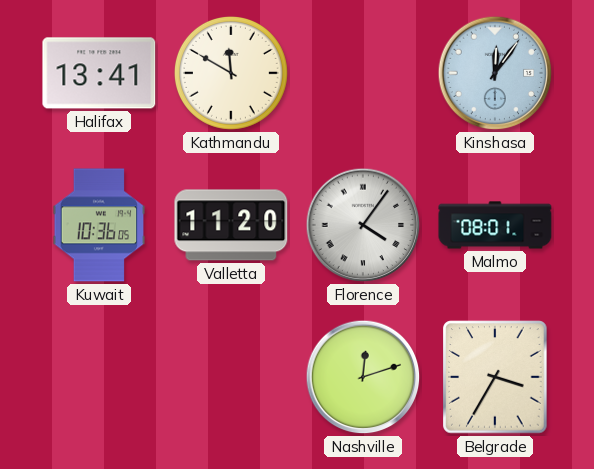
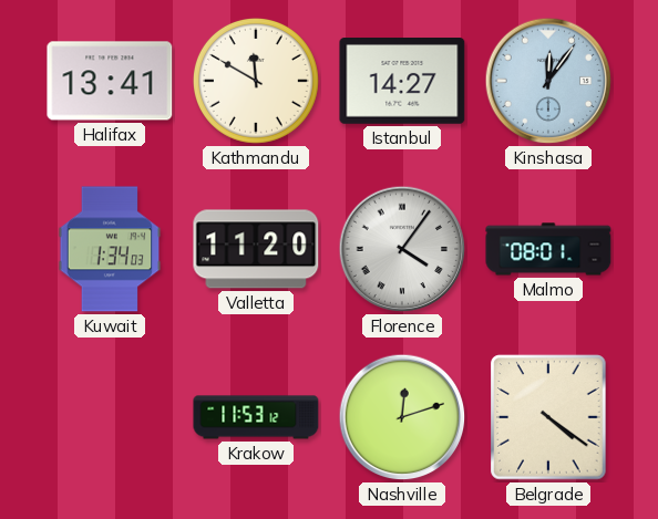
Istanbul: none -> 14:27
Kuwait: 10:36 -> 1:34
Krakow: none -> 11:53
Belgrade: 3:35 -> 4:21
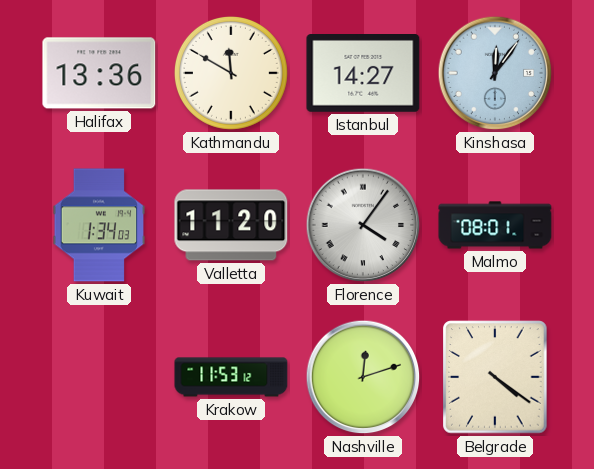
Halifax: 13:41 -> 13:36
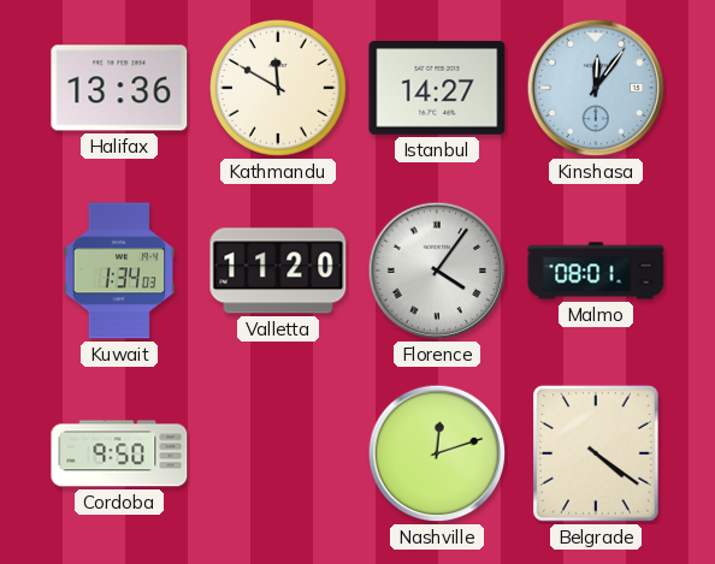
Cordoba: none -> 9:50
Krakow: 11:53 -> none
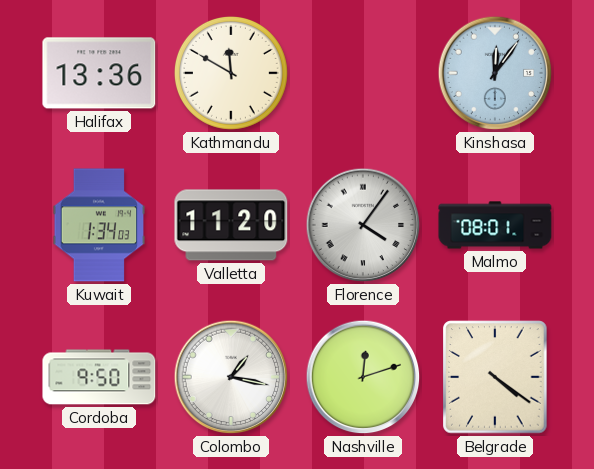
Istanbul: 14:27 -> none
Colombo: none -> 1:17
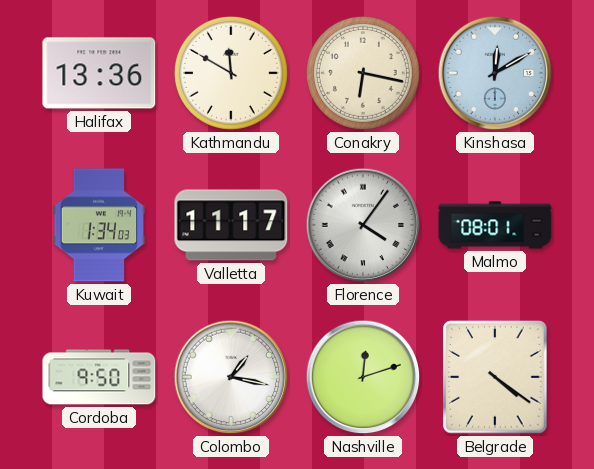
Conakry: none -> 6:17
Kinshasa: 12:06 -> 12:10
Valletta: 11:20 -> 11:17
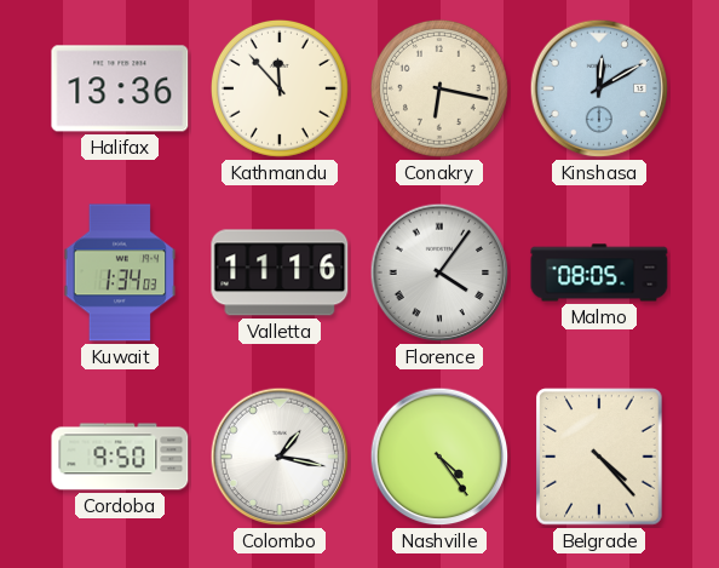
Kathmandu: 11:50 -> 11:53
Valletta: 11:17 -> 11:16
Malmo: 08:01 -> 08:05
Nashville: 12:12 -> 4:24
Belgrade: 4:21 -> 4:23
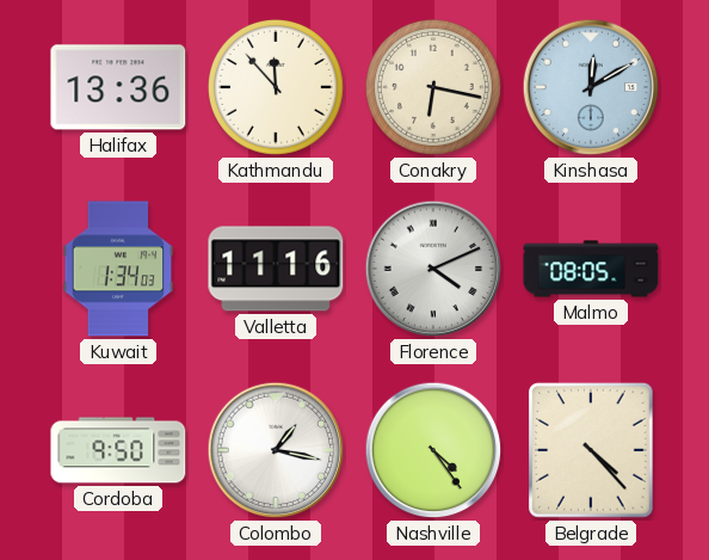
Florence: 4:06 -> 4:11
